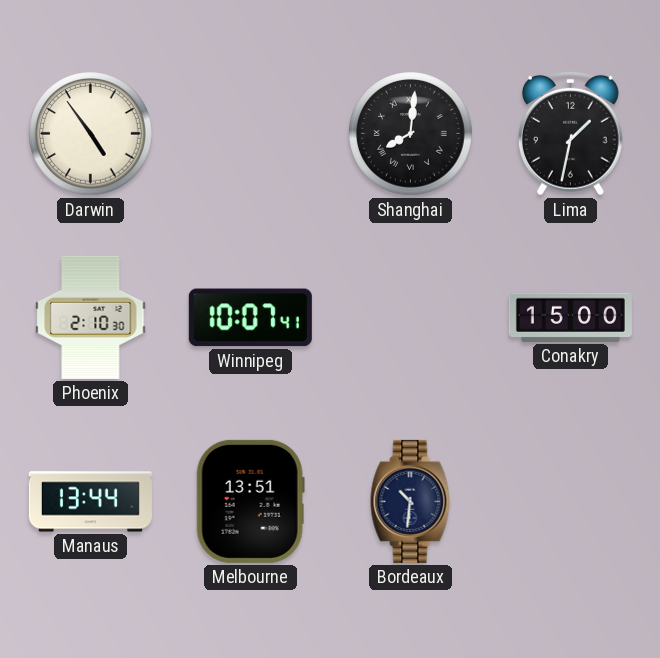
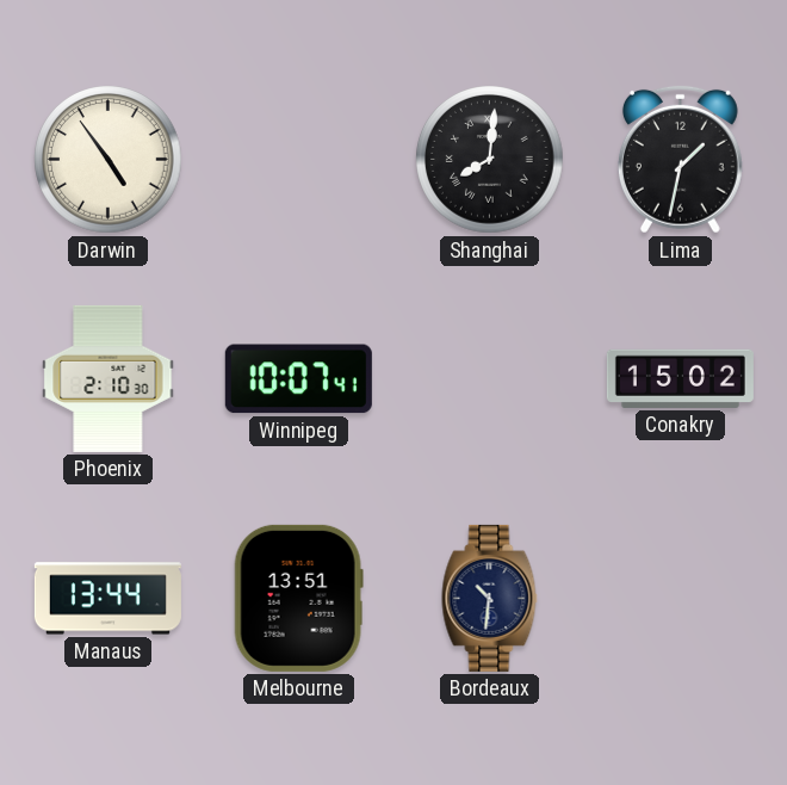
Conakry: 15:00 -> 15:02
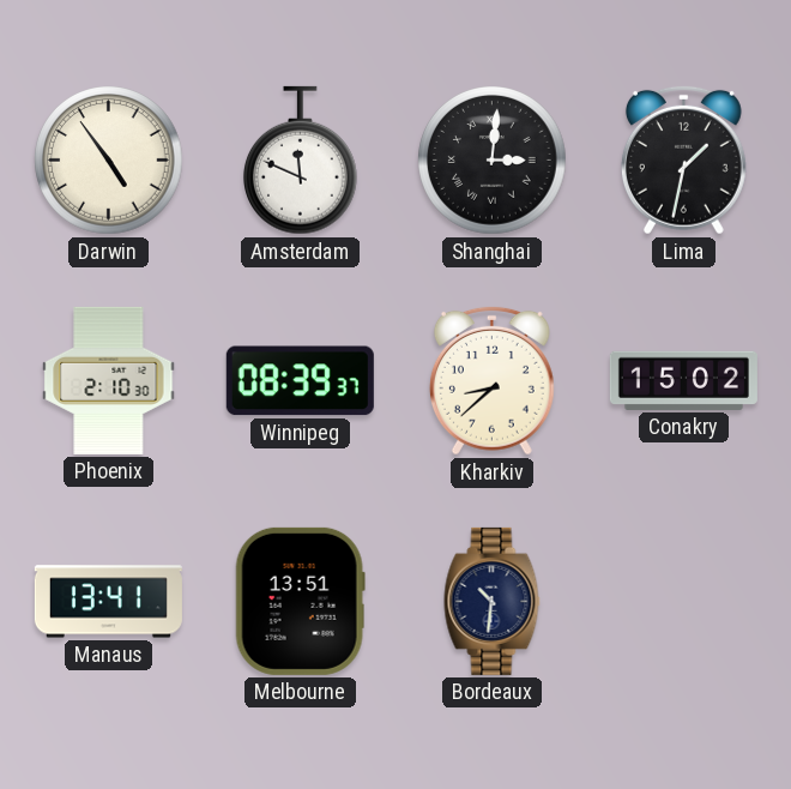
Amsterdam: none -> 11:49
Shanghai: 8:01 -> 3:01
Winnipeg: 10:07 -> 08:39
Kharkiv: none -> 8:38
Manaus: 13:44 -> 13:41
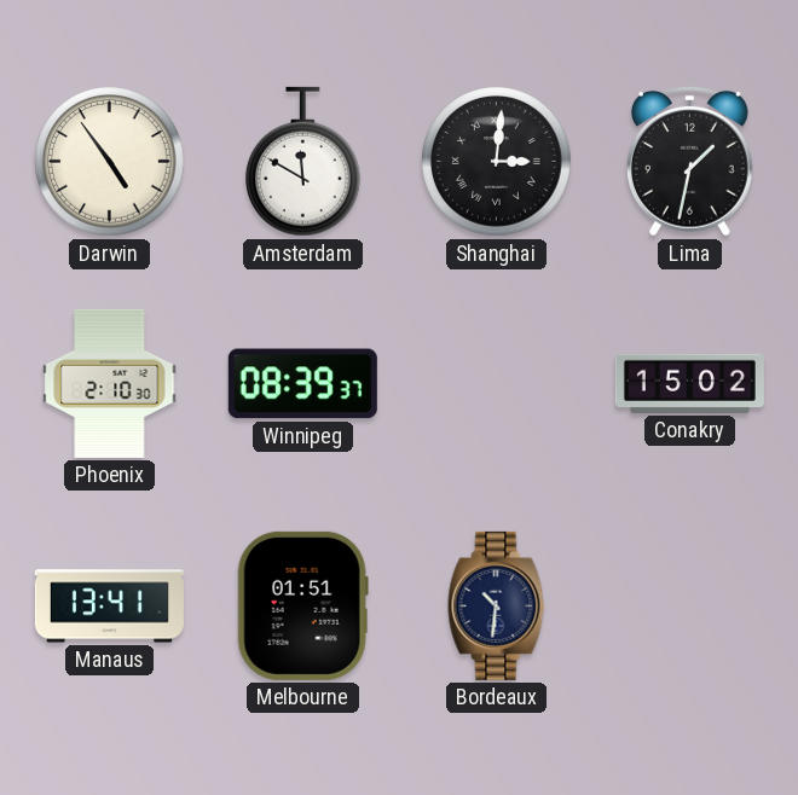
Amsterdam: 11:49 -> 11:50
Kharkiv: 8:38 -> none
Melbourne: 13:51 -> 01:51
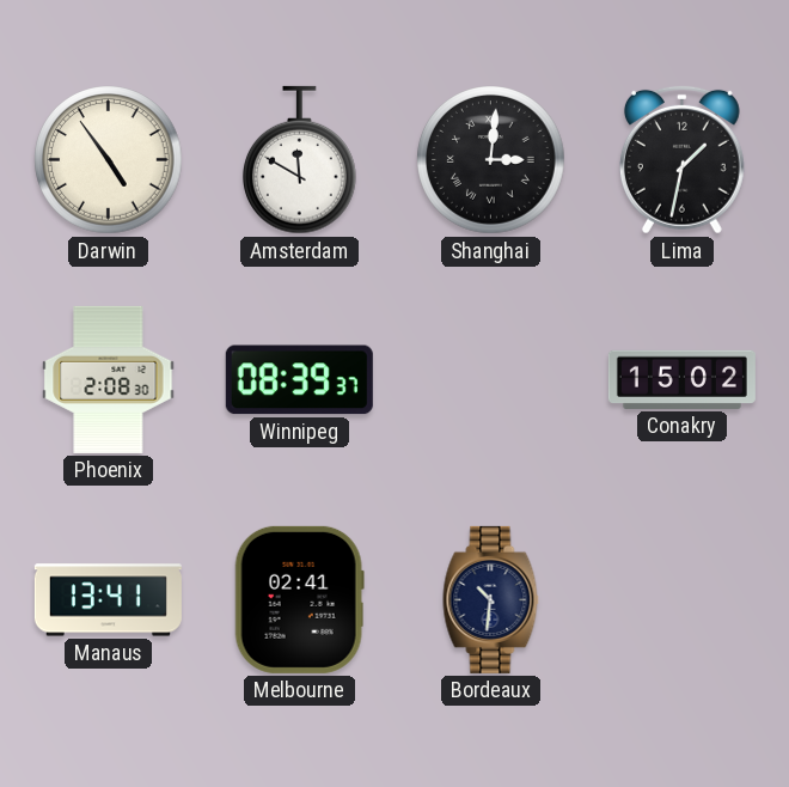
Phoenix: 2:10 -> 2:08
Melbourne: 01:51 -> 02:41
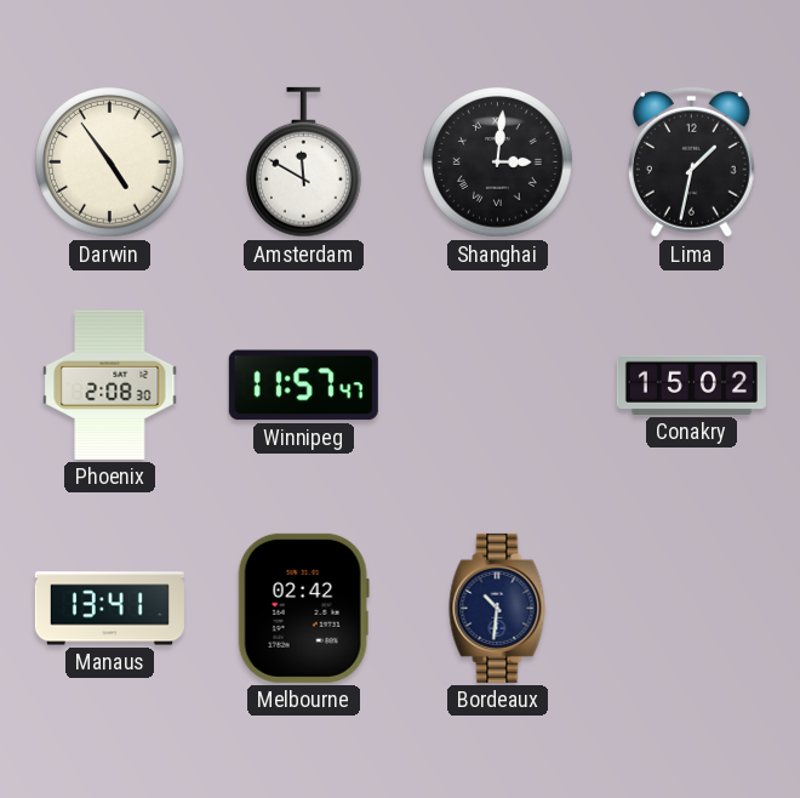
Winnipeg: 08:39 -> 11:57
Melbourne: 02:41 -> 02:42
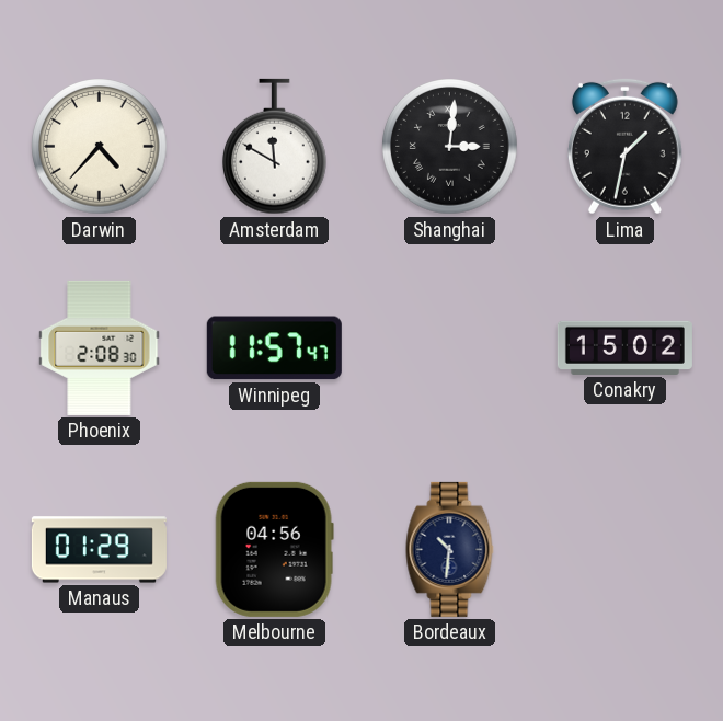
Darwin: 4:54 -> 4:37
Manaus: 13:41 -> 01:29
Melbourne: 02:42 -> 04:56
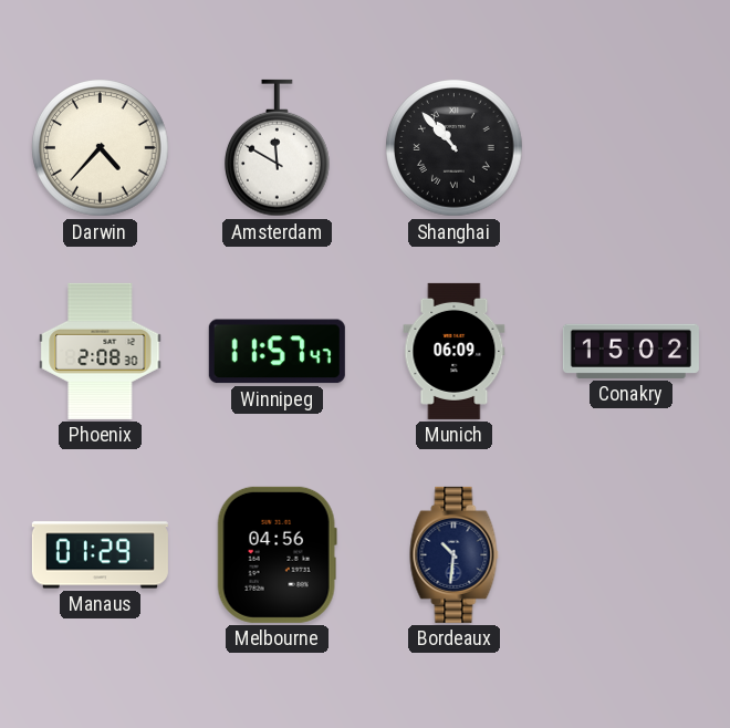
Shanghai: 3:01 -> 10:53
Lima: 1:32 -> none
Munich: none -> 06:09
